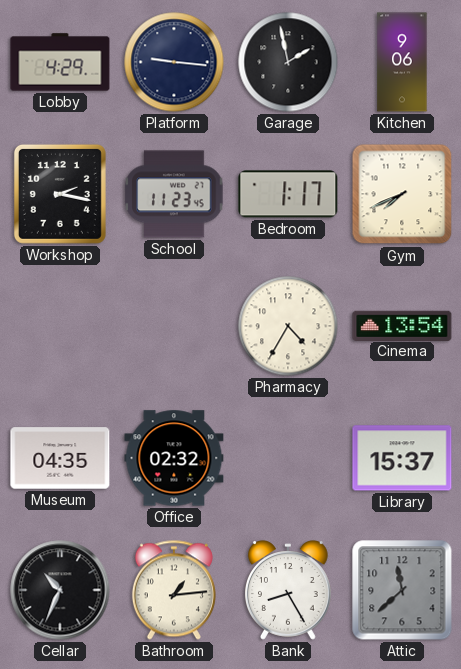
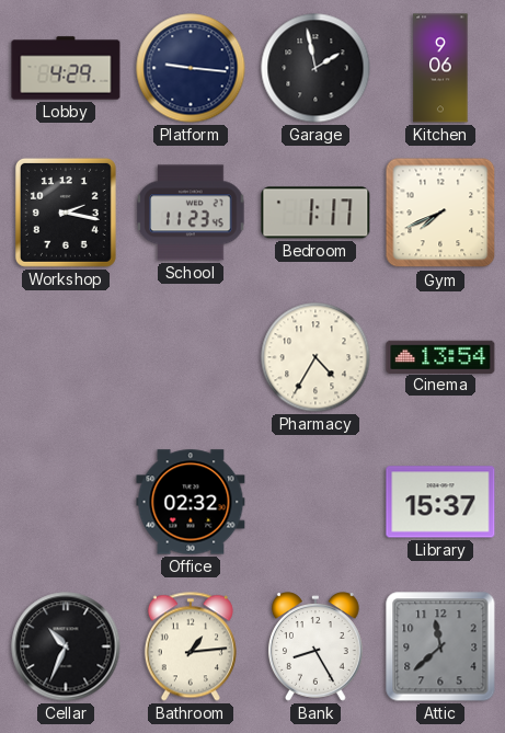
Museum: 04:35 -> none
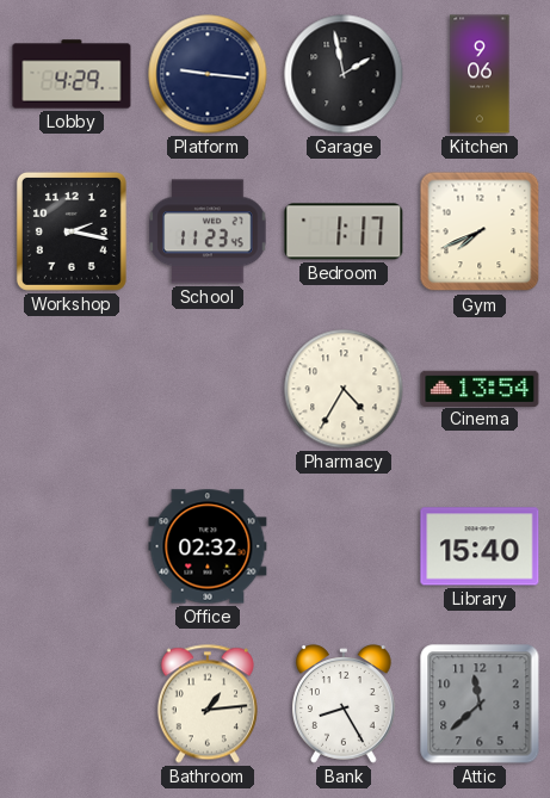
Library: 15:37 -> 15:40
Cellar: 10:34 -> none
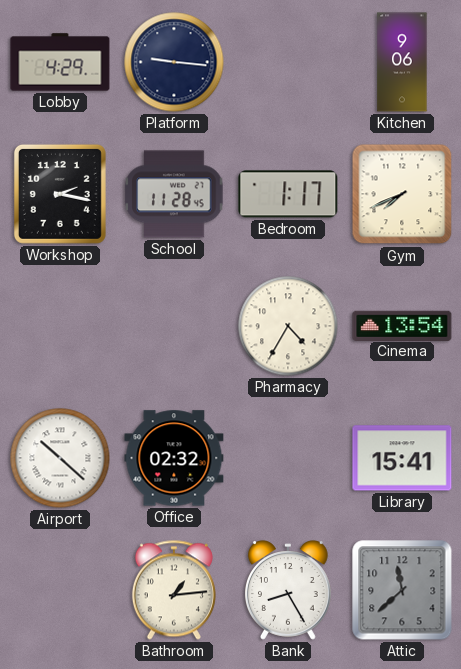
Garage: 1:58 -> none
School: 11:23 -> 11:28
Airport: none -> 10:22
Library: 15:40 -> 15:41
